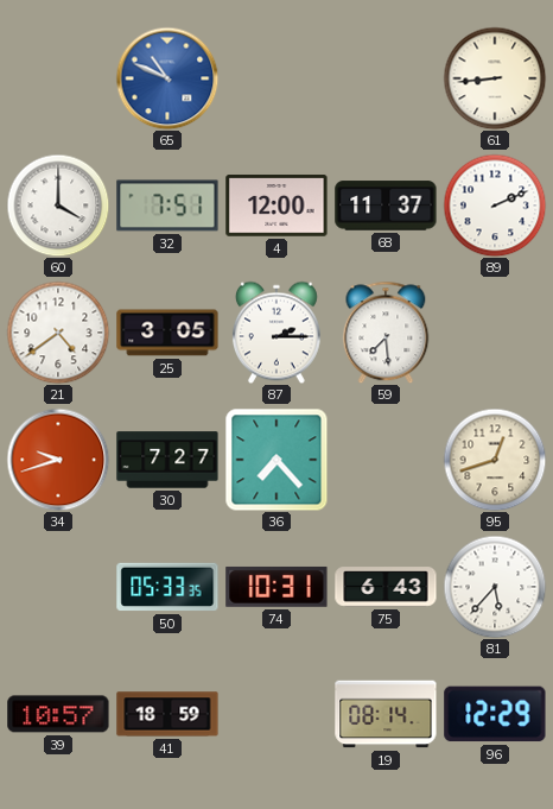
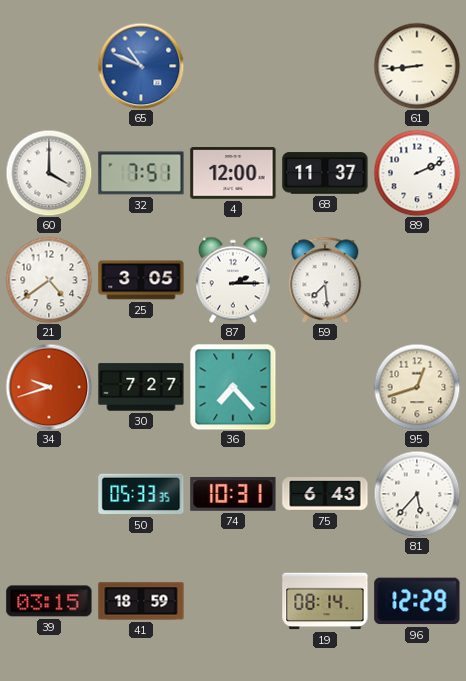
39: 10:57 -> 03:15
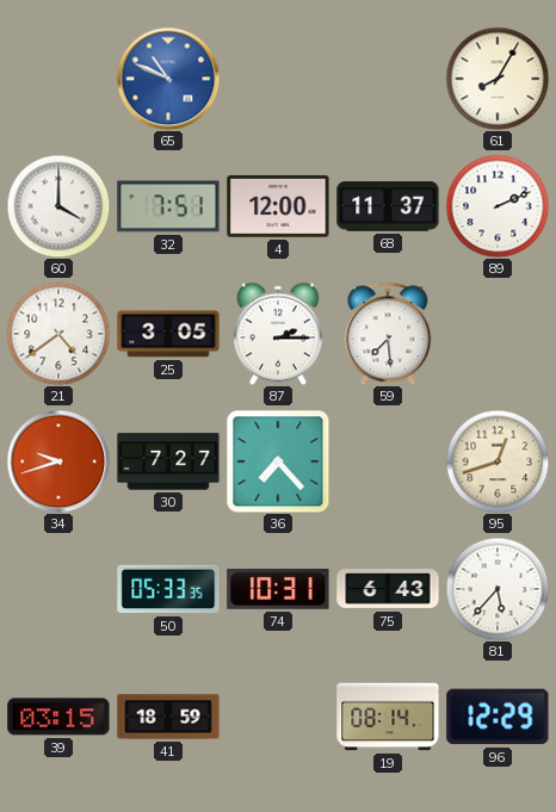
61: 8:44 -> 8:05
